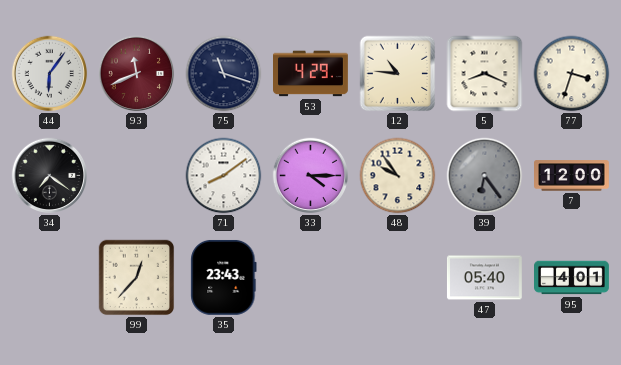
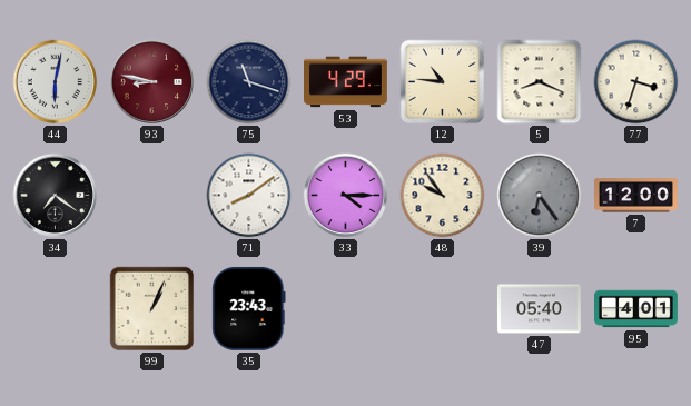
44: 6:06 -> 6:02
93: 11:41 -> 8:47
99: 12:37 -> 1:04
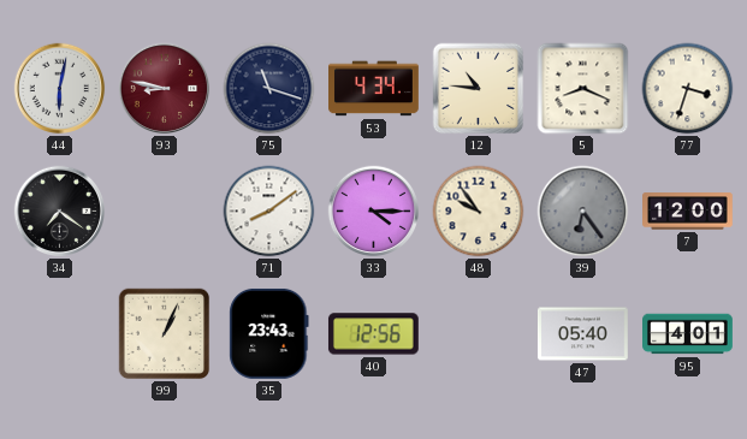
53: 4:29 -> 4:34
40: none -> 12:56
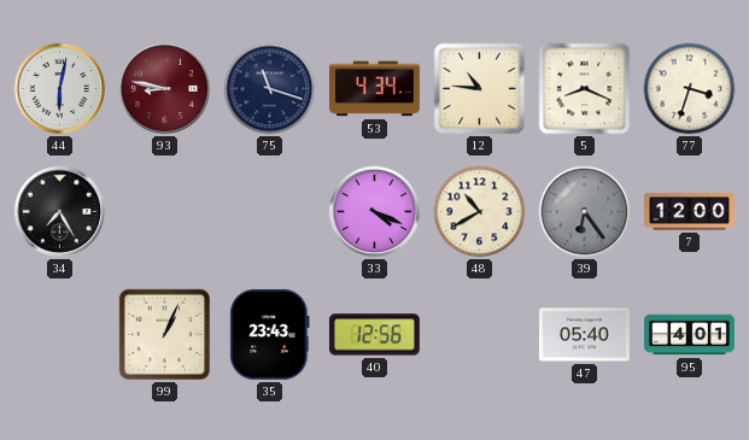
34: 7:21 -> 7:25
71: 8:09 -> none
33: 4:15 -> 4:19
48: 9:54 -> 10:40
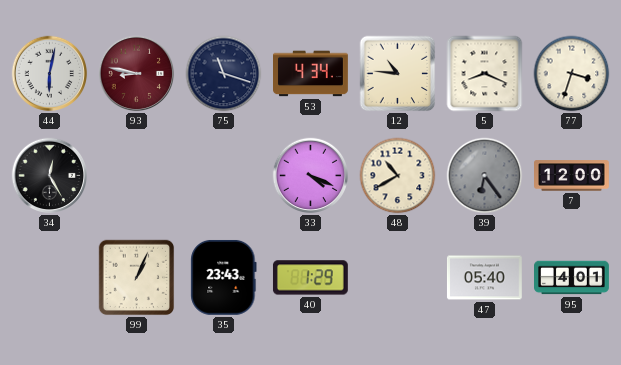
34: 7:25 -> 12:25
40: 12:56 -> 1:29
